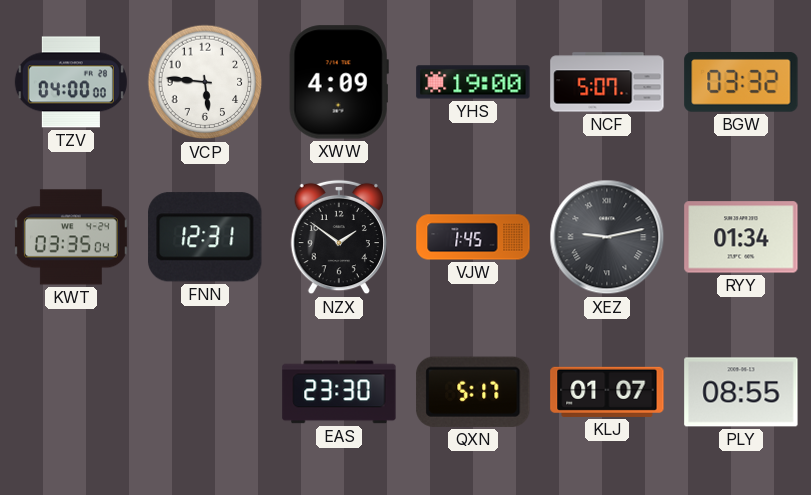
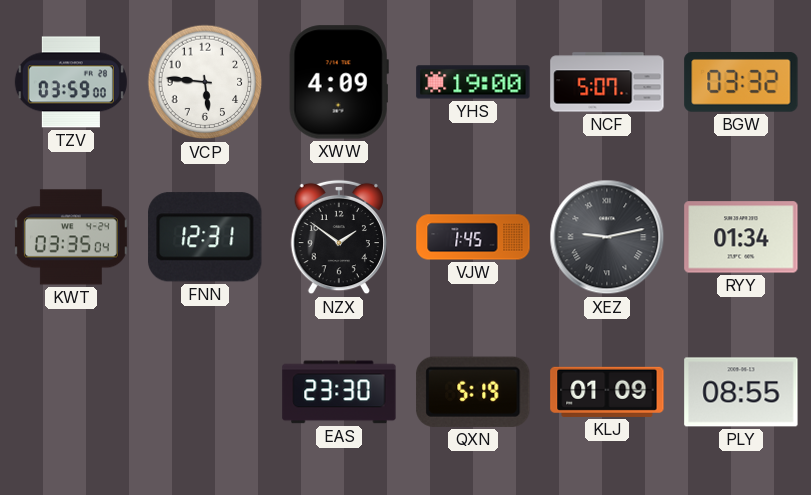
TZV: 04:00 -> 03:59
QXN: 5:17 -> 5:19
KLJ: 01:07 -> 01:09
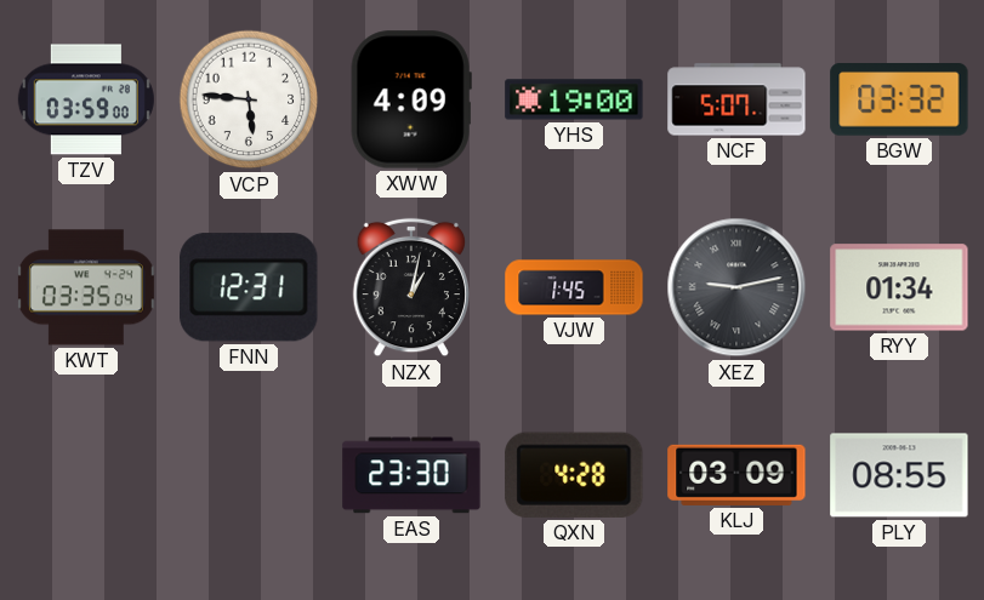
NZX: 1:51 -> 1:02
QXN: 5:19 -> 4:28
KLJ: 01:09 -> 03:09
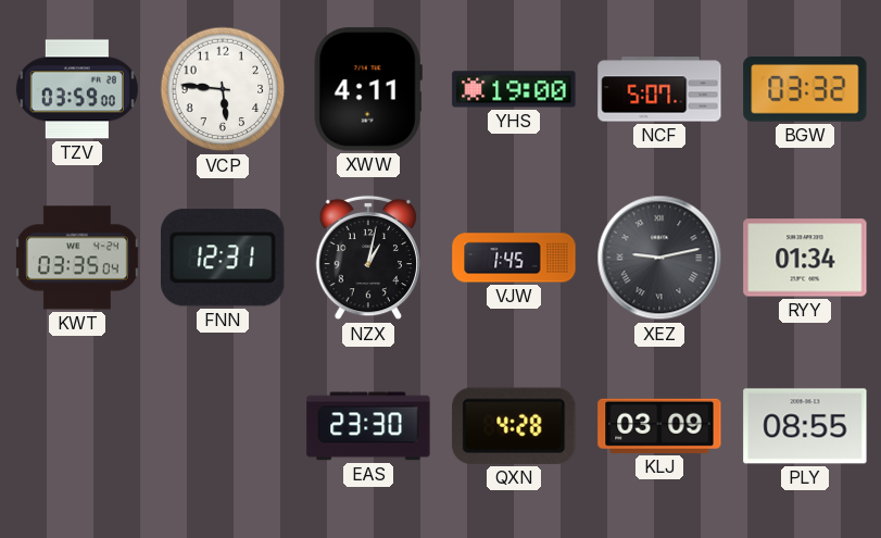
XWW: 4:09 -> 4:11
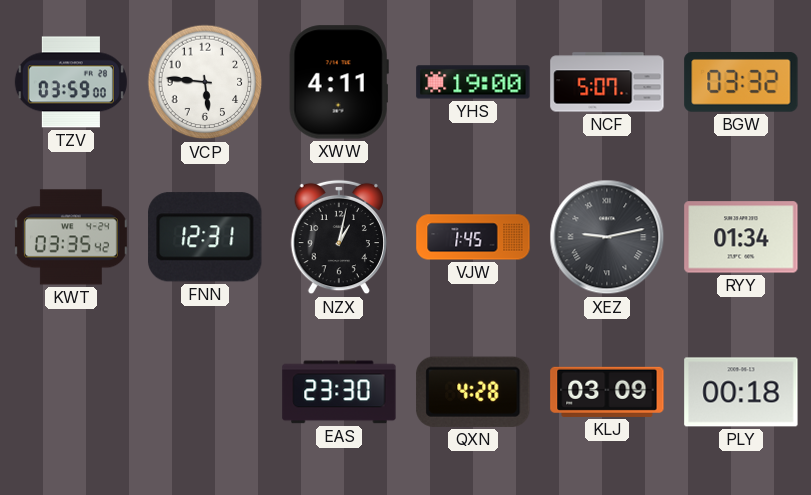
KWT: 03:35:04 -> 03:35:42
PLY: 08:55 -> 00:18
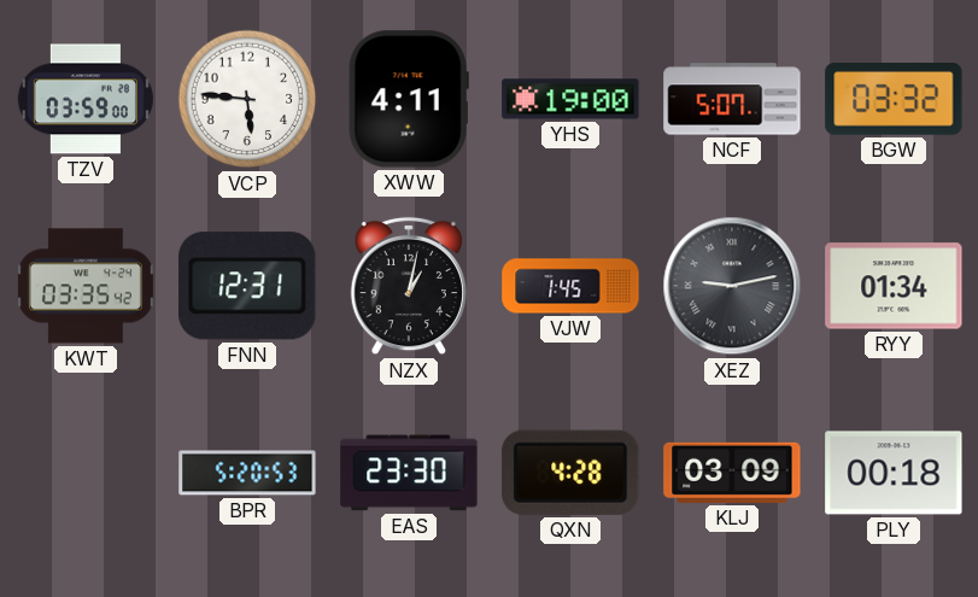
BPR: none -> 5:20
